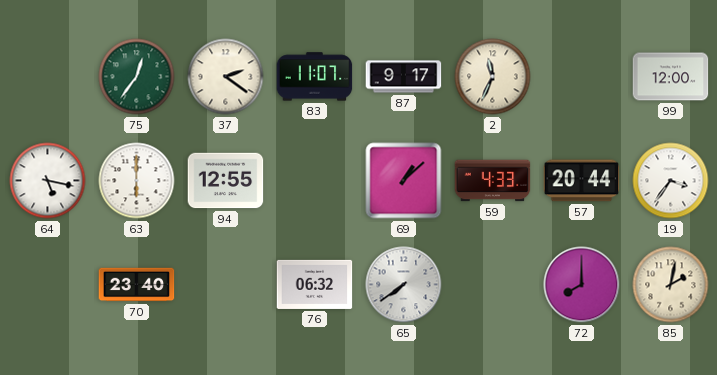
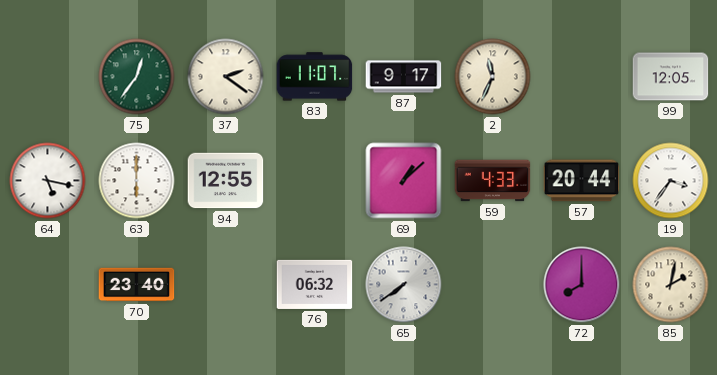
99: 12:00 -> 12:05
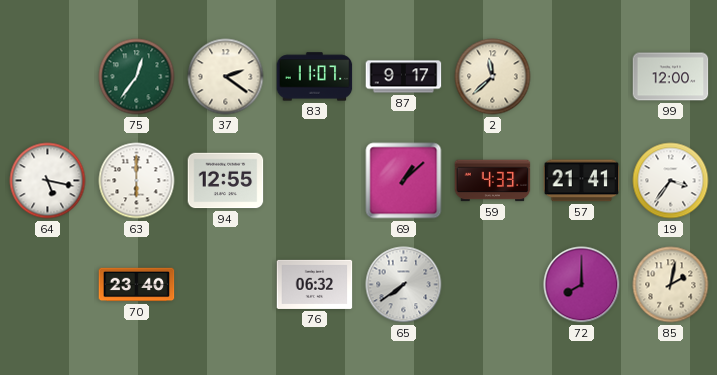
2: 11:34 -> 11:38
99: 12:05 -> 12:00
57: 20:44 -> 21:41
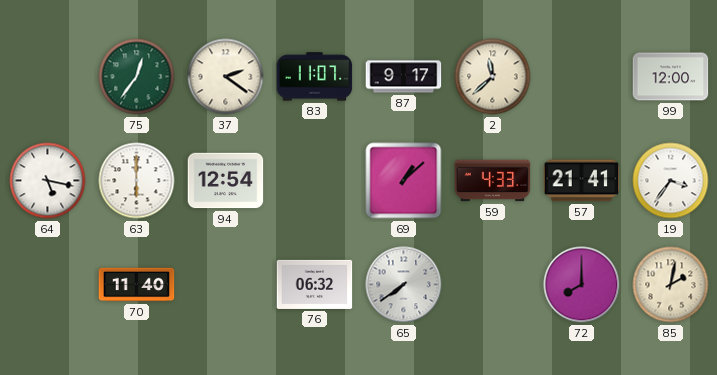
94: 12:55 -> 12:54
70: 23:40 -> 11:40
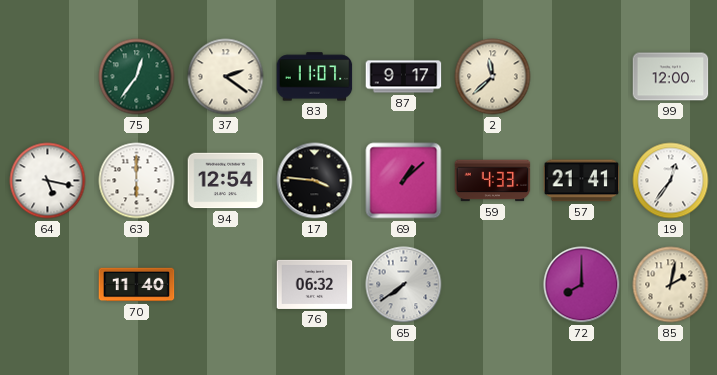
17: none -> 3:46
19: 3:36 -> 12:36
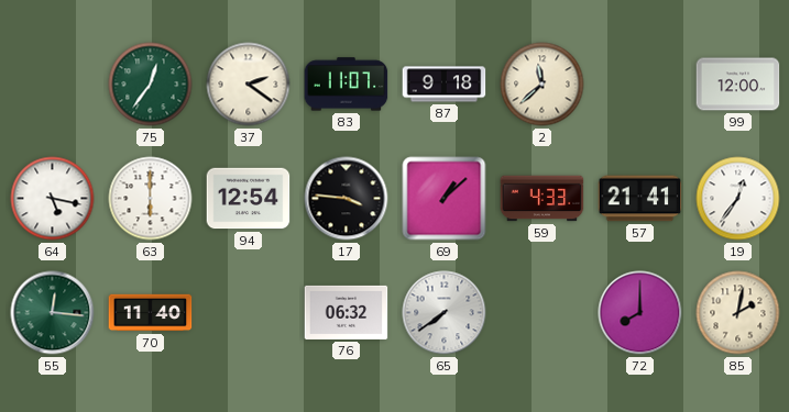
87: 9:17 -> 9:18
55: none -> 12:16
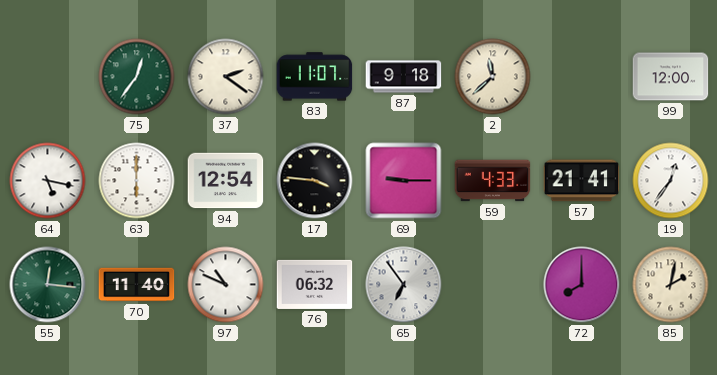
69: 1:08 -> 9:15
97: none -> 10:49
65: 7:39 -> 6:54
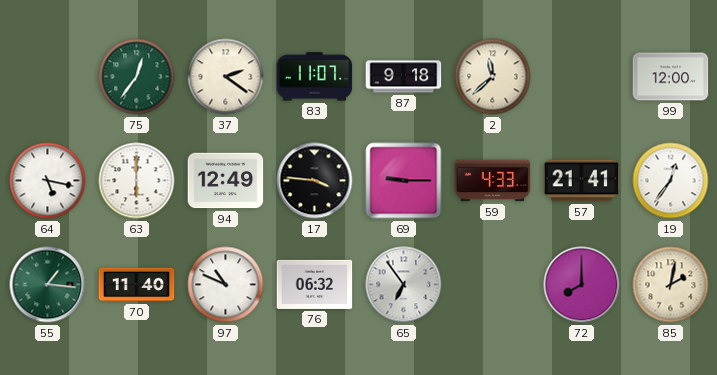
94: 12:54 -> 12:49
55: 12:16 -> 1:16
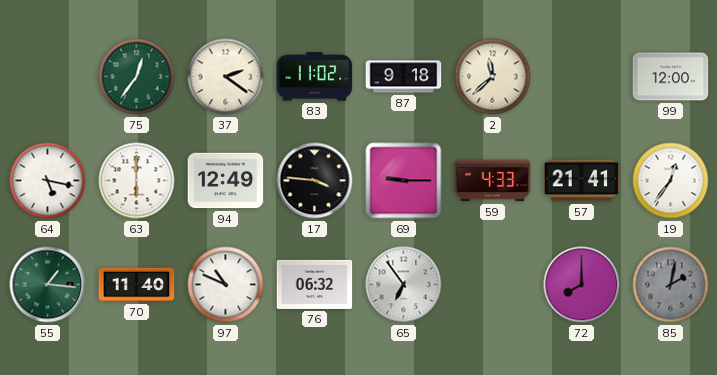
83: 11:07 -> 11:02
85 dial: cream -> grey
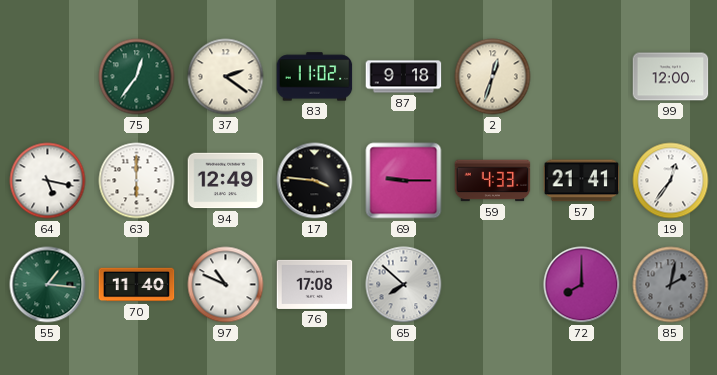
2: 11:38 -> 12:33
76: 06:32 -> 17:08
65: 6:54 -> 7:52
